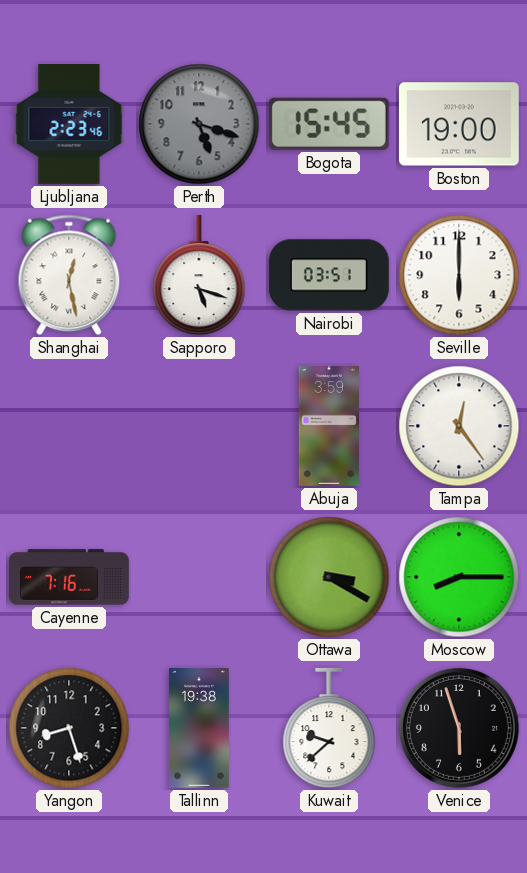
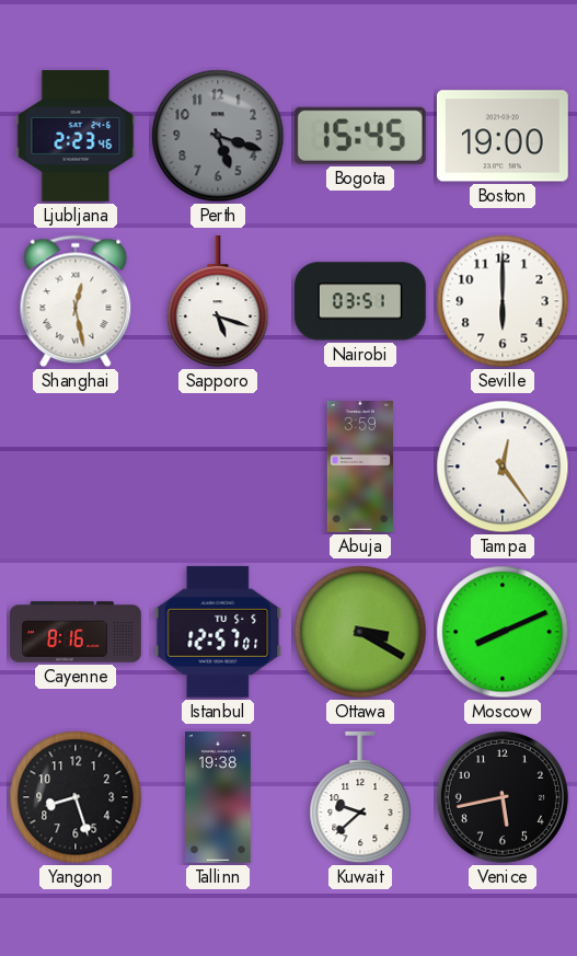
Cayenne: 7:16 -> 8:16
Istanbul: none -> 12:57
Moscow: 8:15 -> 8:11
Venice: 5:57 -> 5:43
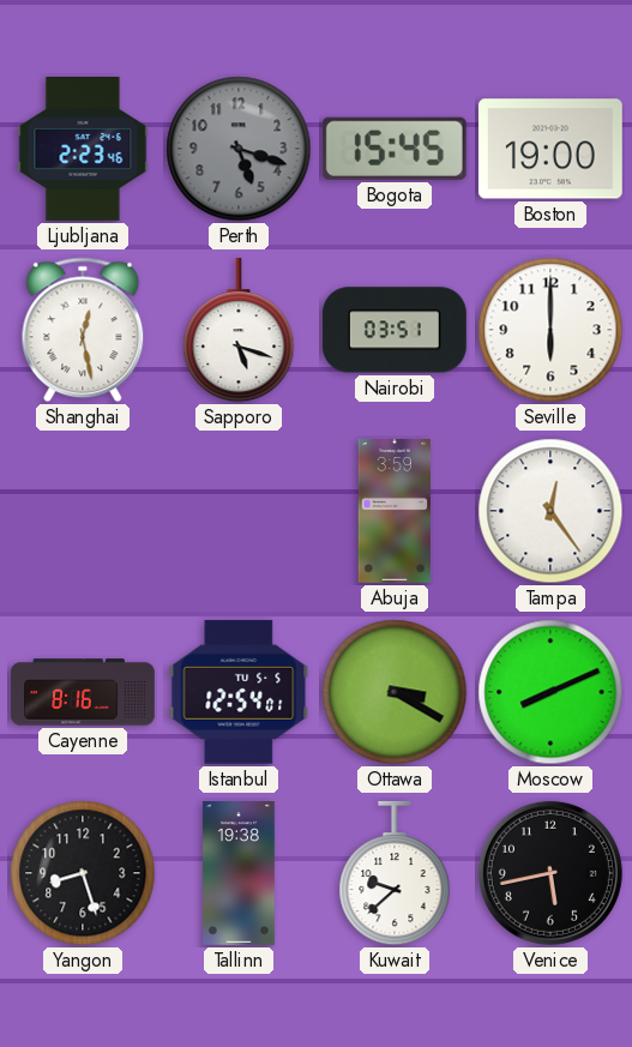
Istanbul: 12:57 -> 12:54
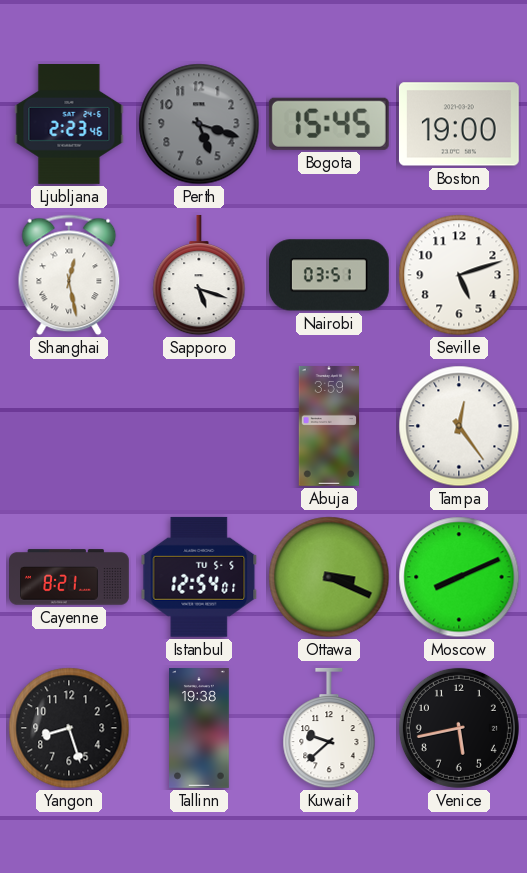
Seville: 6:00 -> 5:12
Cayenne: 8:16 -> 8:21
Ottawa: 3:20 -> 3:19
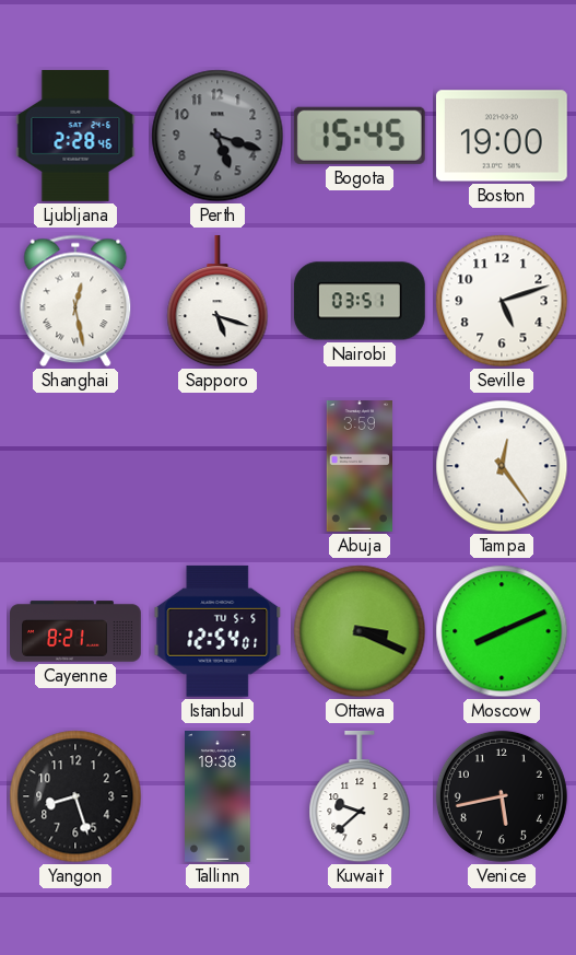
Ljubljana: 2:23 -> 2:28
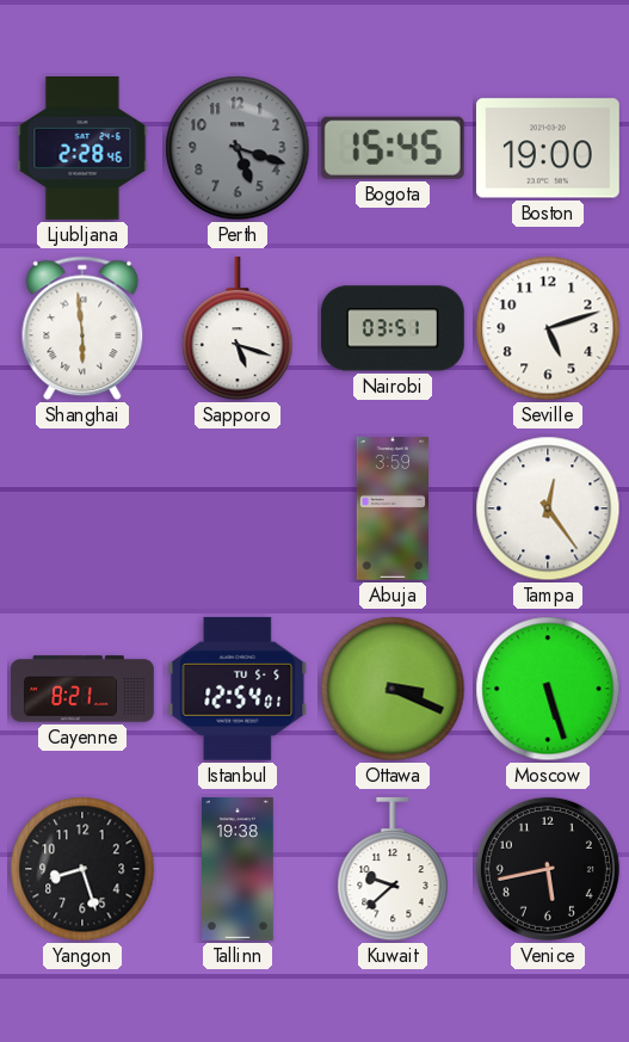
Shanghai: 12:28 -> 5:59
Moscow: 8:11 -> 5:27
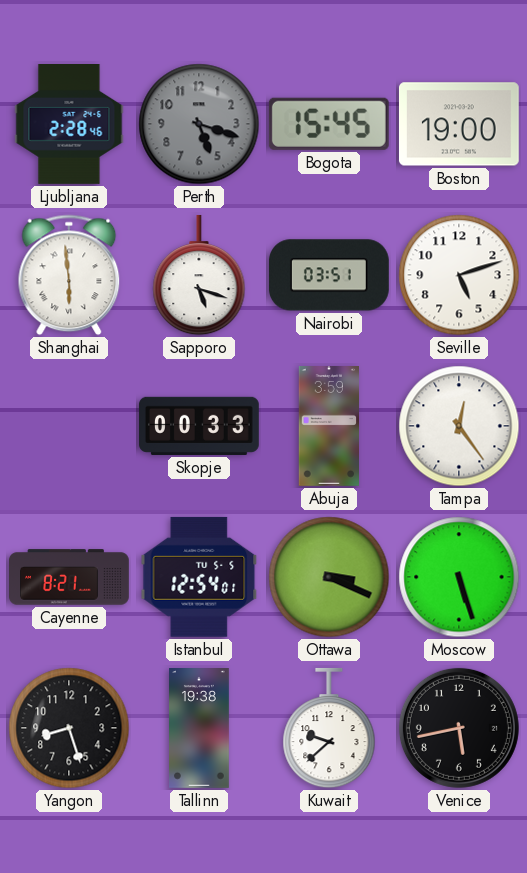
Skopje: none -> 00:33
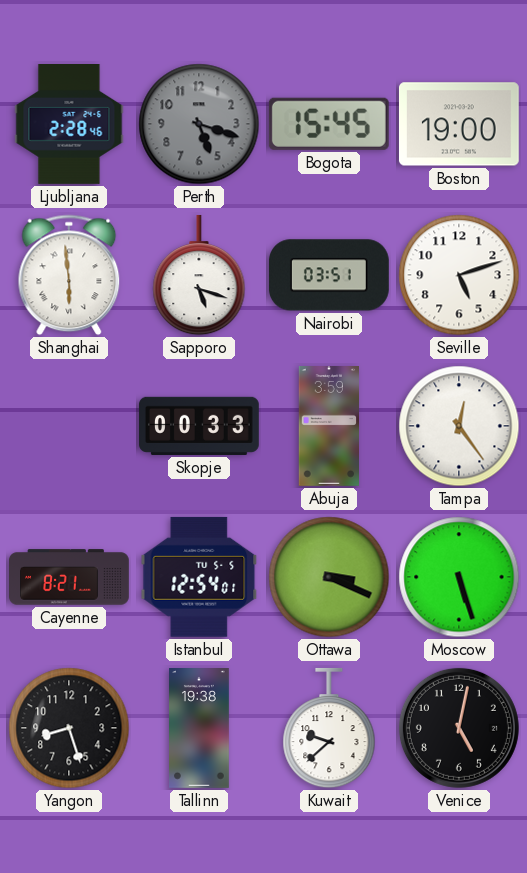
Venice: 5:43 -> 5:02
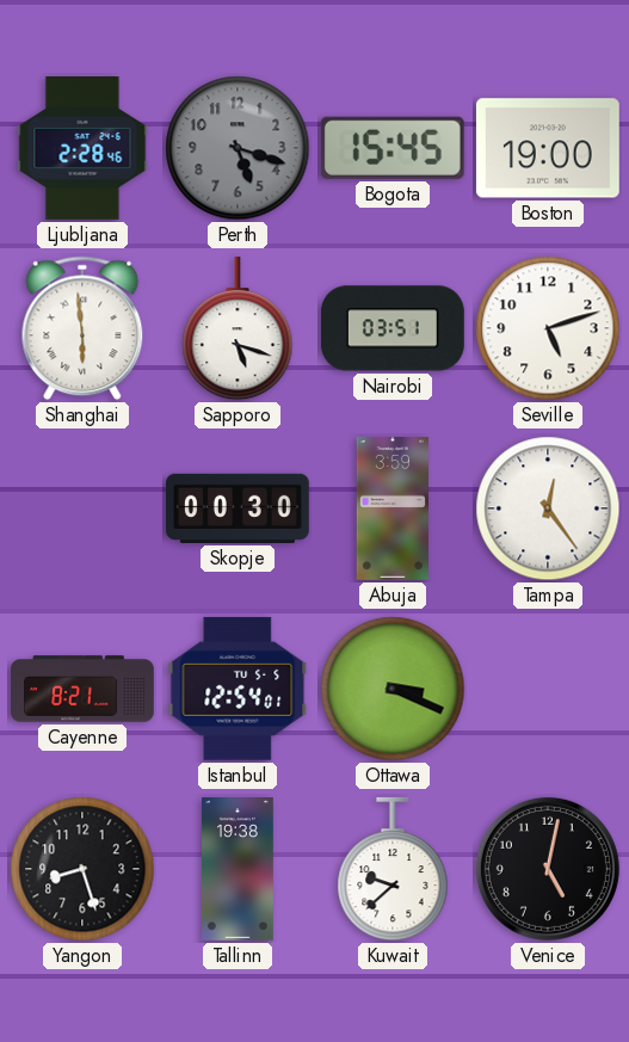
Skopje: 00:33 -> 00:30
Moscow: 5:27 -> none
